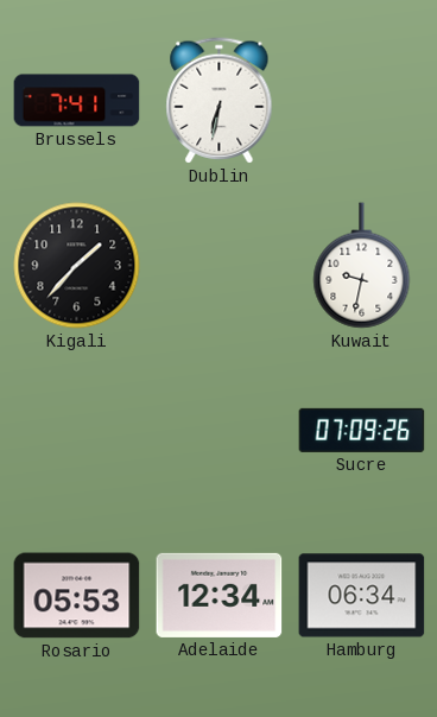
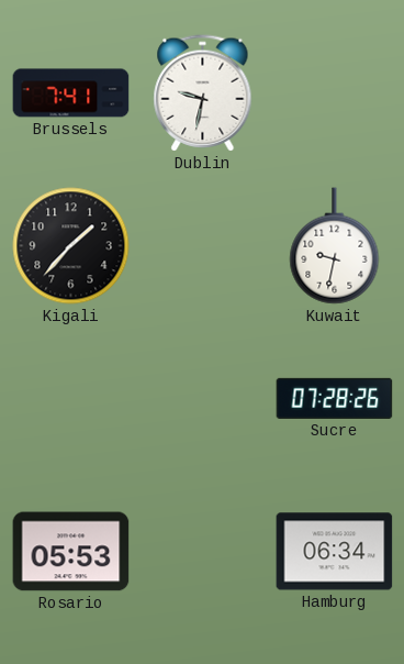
Dublin: 6:32 -> 9:32
Sucre: 07:09 -> 07:28
Adelaide: 12:34 -> none
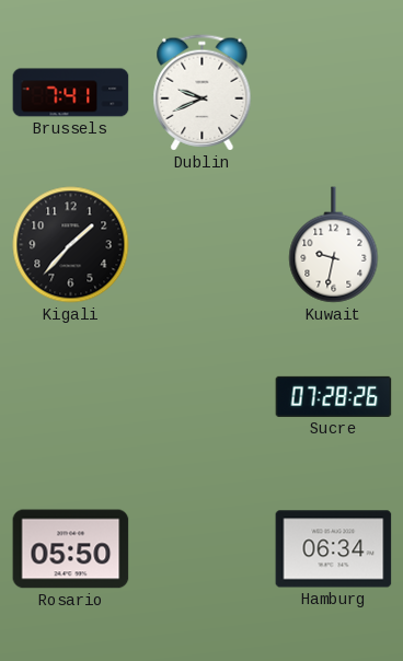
Dublin: 9:32 -> 9:41
Rosario: 05:53 -> 05:50
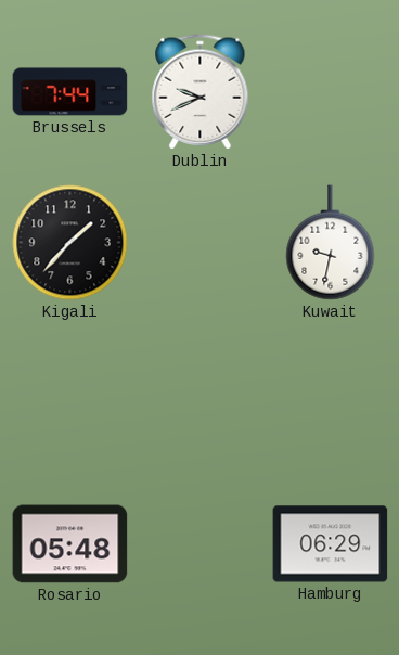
Brussels: 7:41 -> 7:44
Sucre: 07:28 -> none
Rosario: 05:50 -> 05:48
Hamburg: 06:34 -> 06:29
